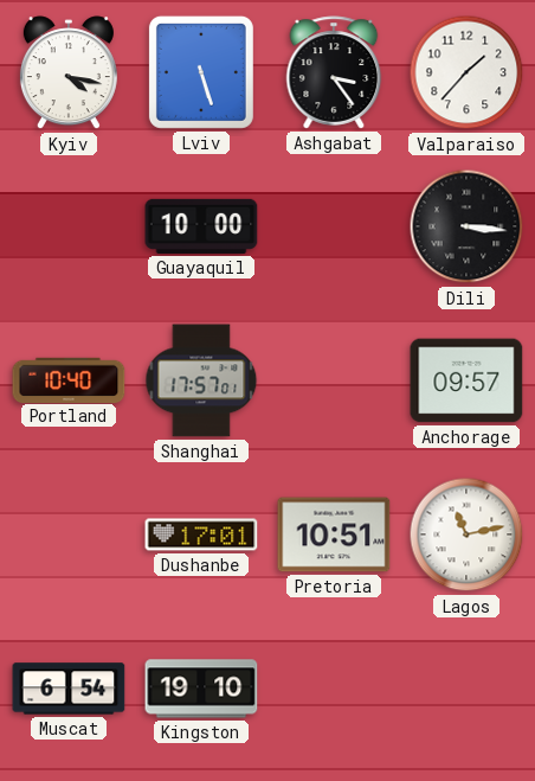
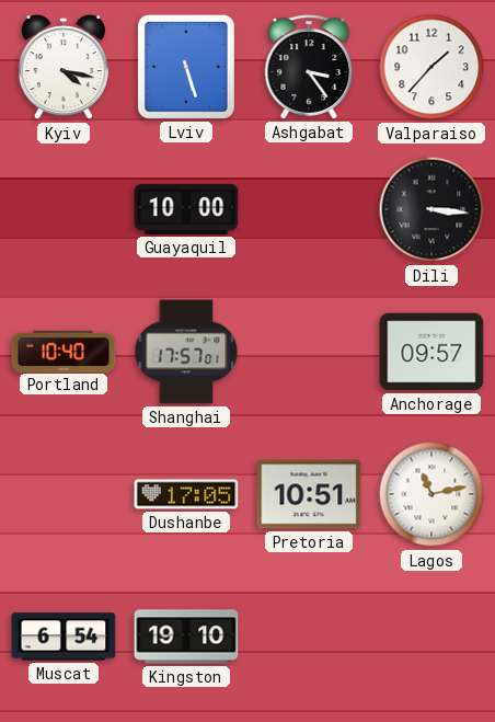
Dushanbe: 17:01 -> 17:05
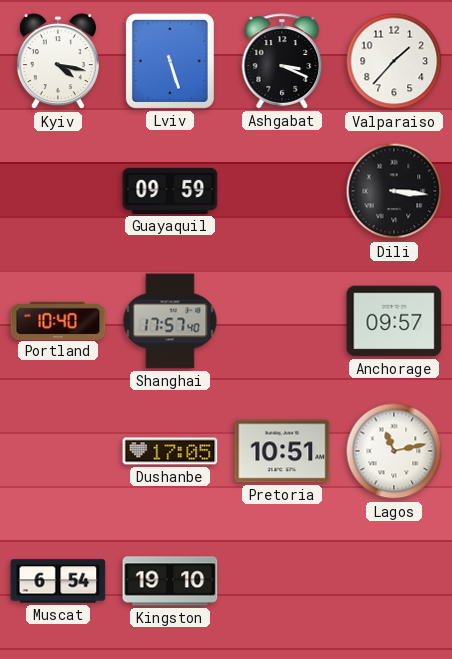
Ashgabat: 3:24 -> 3:19
Guayaquil: 10:00 -> 09:59
Shanghai: 17:57:01 -> 17:57:40
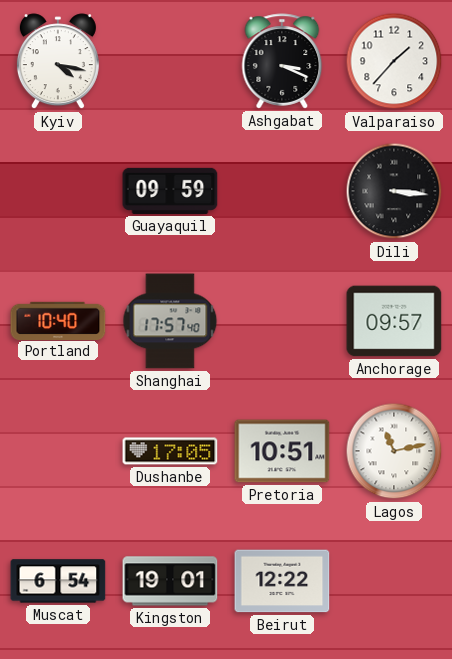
Lviv: 5:27 -> none
Kingston: 19:10 -> 19:01
Beirut: none -> 12:22
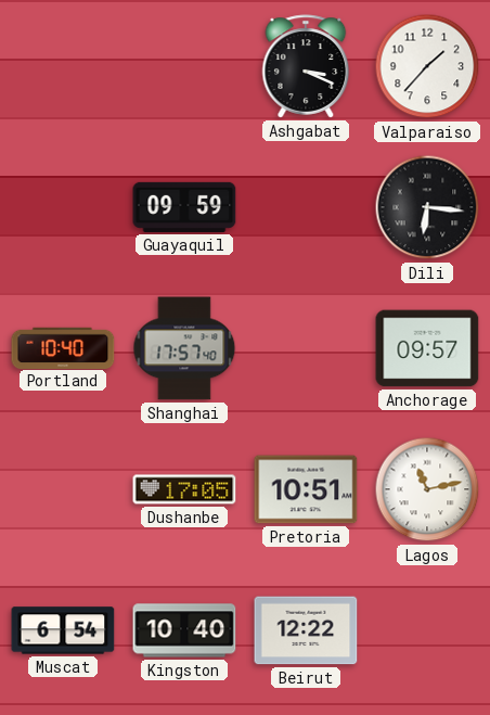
Kyiv: 4:17 -> none
Dili: 3:16 -> 6:16
Kingston: 19:01 -> 10:40
